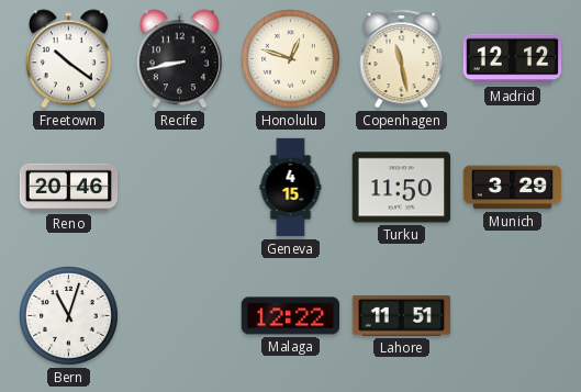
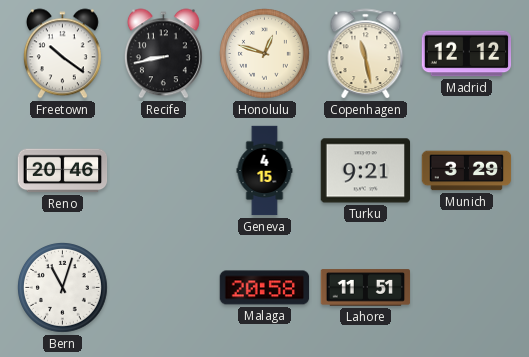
Turku: 11:50 -> 9:21
Malaga: 12:22 -> 20:58
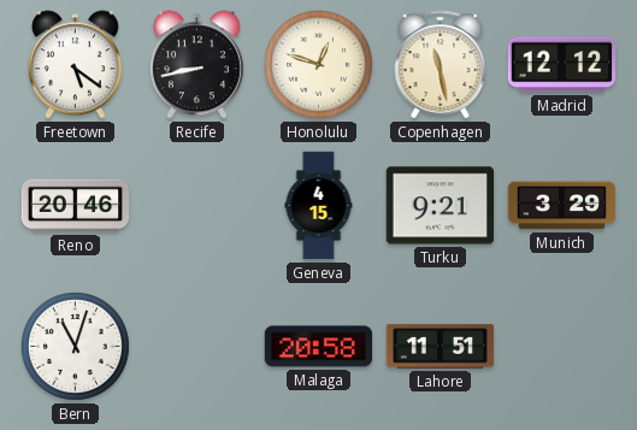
Freetown: 10:21 -> 5:21
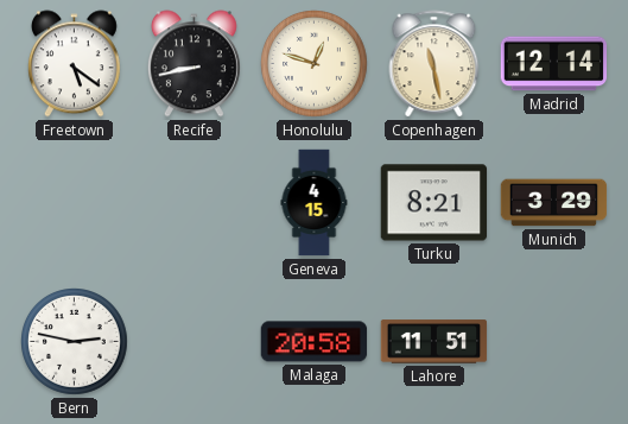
Madrid: 12:12 -> 12:14
Reno: 20:46 -> none
Turku: 9:21 -> 8:21
Bern: 11:03 -> 2:47
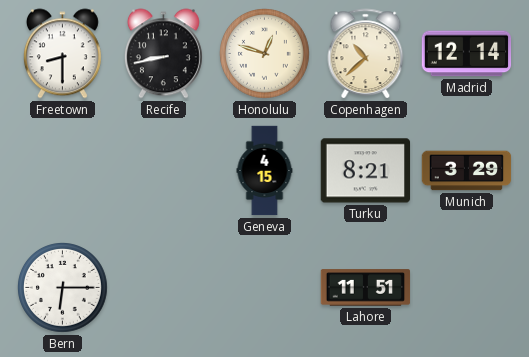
Freetown: 5:21 -> 8:30
Copenhagen: 11:28 -> 10:38
Bern: 2:47 -> 6:15
Malaga: 20:58 -> none
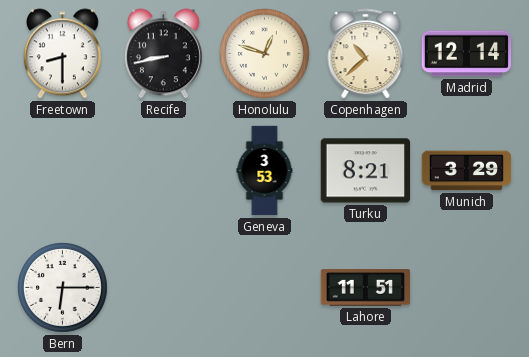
Geneva: 4:15 -> 3:53
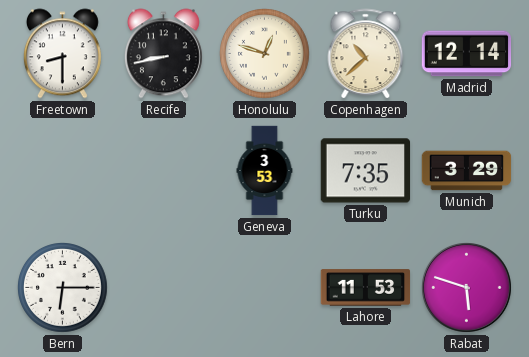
Turku: 8:21 -> 7:35
Lahore: 11:51 -> 11:53
Rabat: none -> 5:48
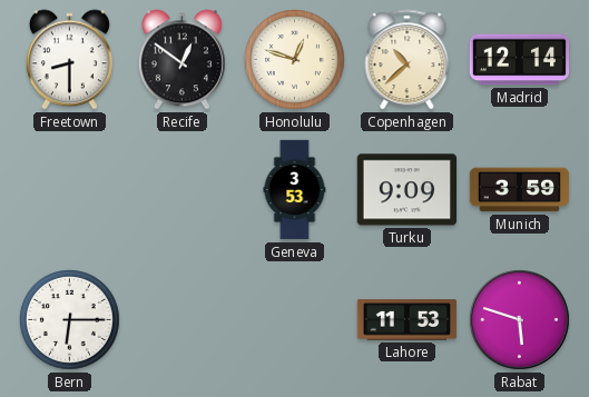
Recife: 8:43 -> 12:51
Turku: 7:35 -> 9:09
Munich: 3:29 -> 3:59
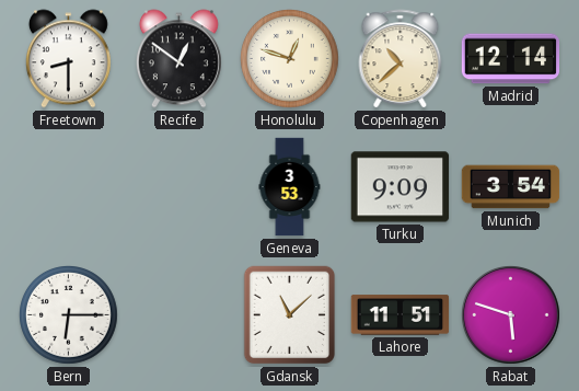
Munich: 3:59 -> 3:54
Gdansk: none -> 11:08
Lahore: 11:53 -> 11:51
